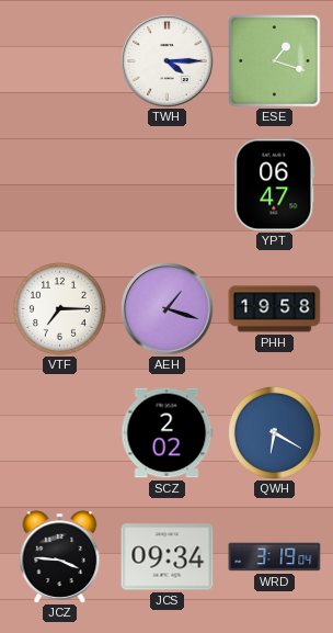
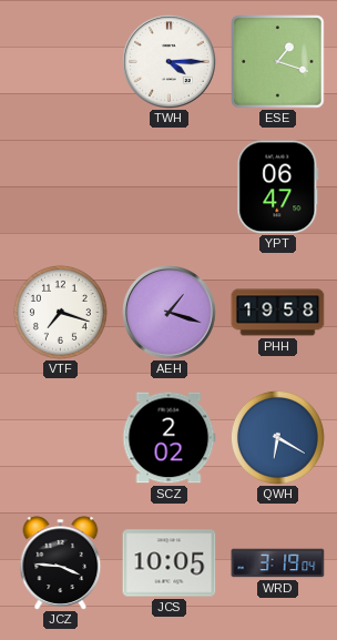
VTF: 7:15 -> 7:18
JCS: 09:34 -> 10:05
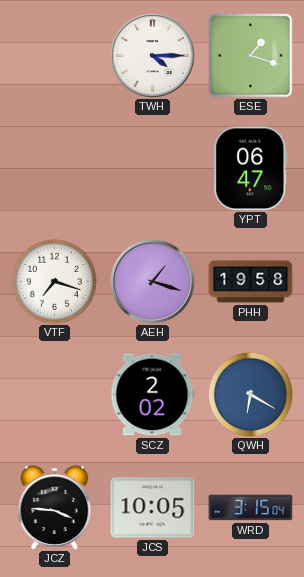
WRD: 3:19 -> 3:15
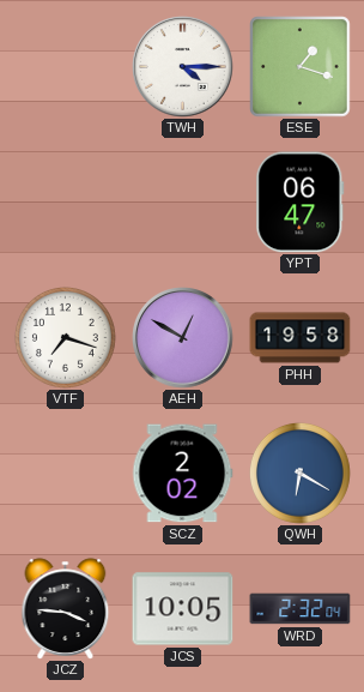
AEH: 1:18 -> 12:50
WRD: 3:15 -> 2:32
